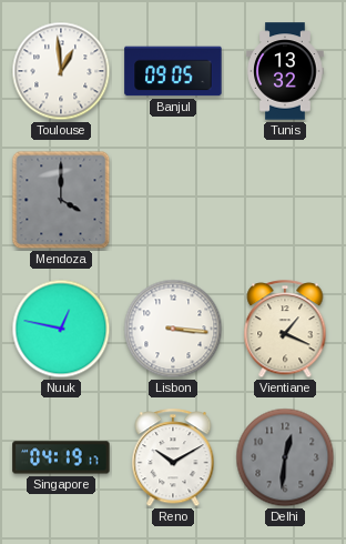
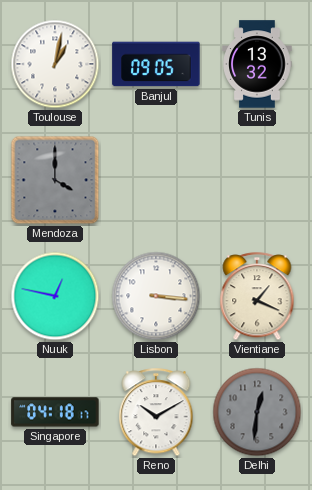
Toulouse: 12:59 -> 1:02
Singapore: 04:19 -> 04:18
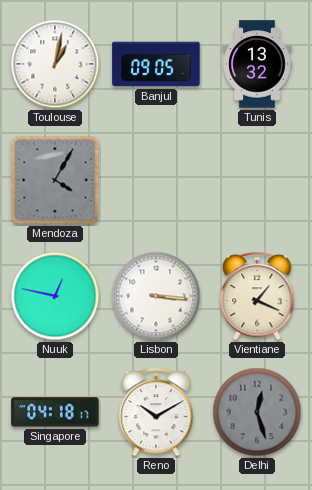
Mendoza: 4:00 -> 4:05
Delhi: 12:31 -> 12:27
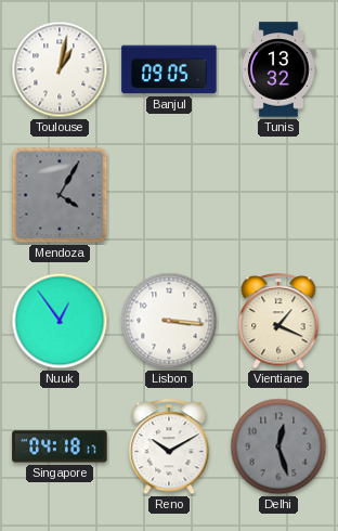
Nuuk: 12:47 -> 12:54
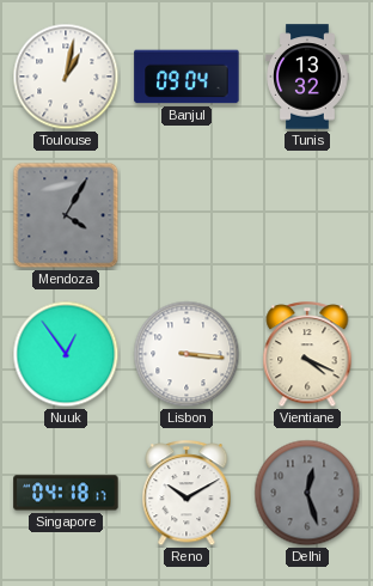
Banjul: 09:05 -> 09:04
Vientiane: 1:19 -> 4:19
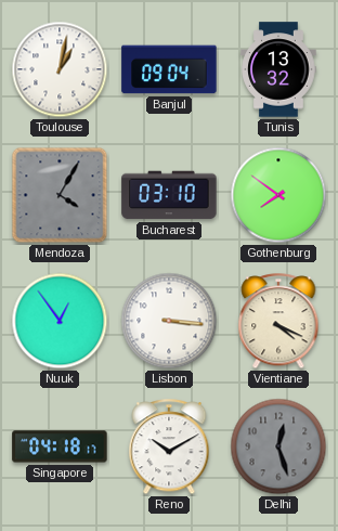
Bucharest: none -> 03:10
Gothenburg: none -> 7:51
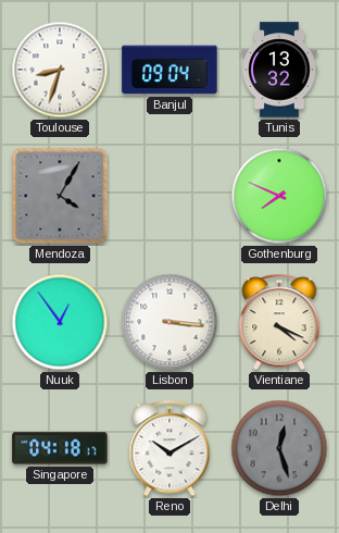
Toulouse: 1:02 -> 8:33
Bucharest: 03:10 -> none
Gothenburg: 7:51 -> 7:49
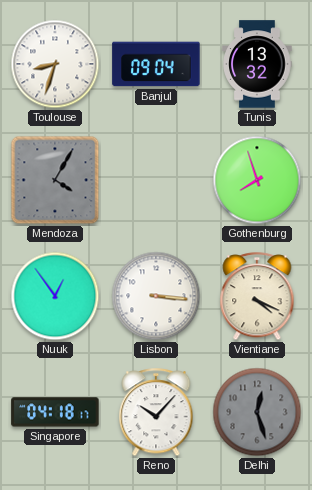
Gothenburg: 7:49 -> 7:57
Reno: 10:10 -> 10:07
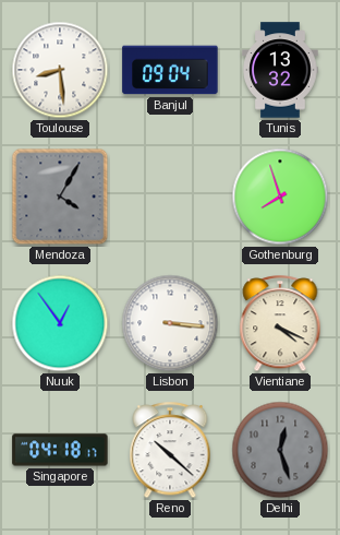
Toulouse: 8:33 -> 8:29
Reno: 10:07 -> 10:22
